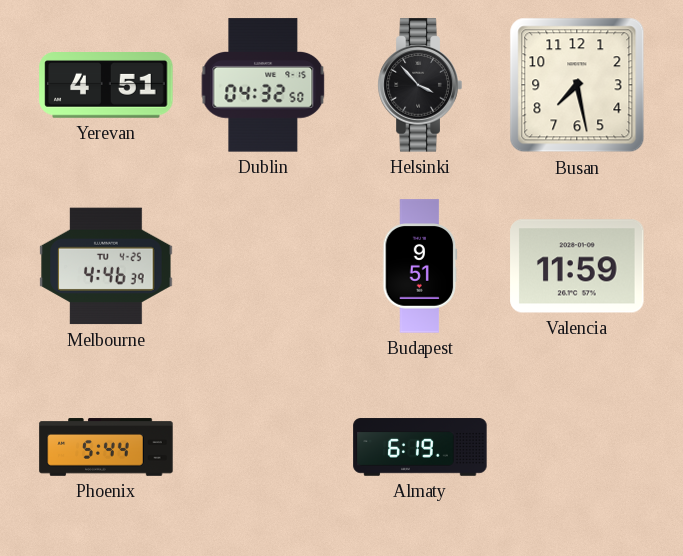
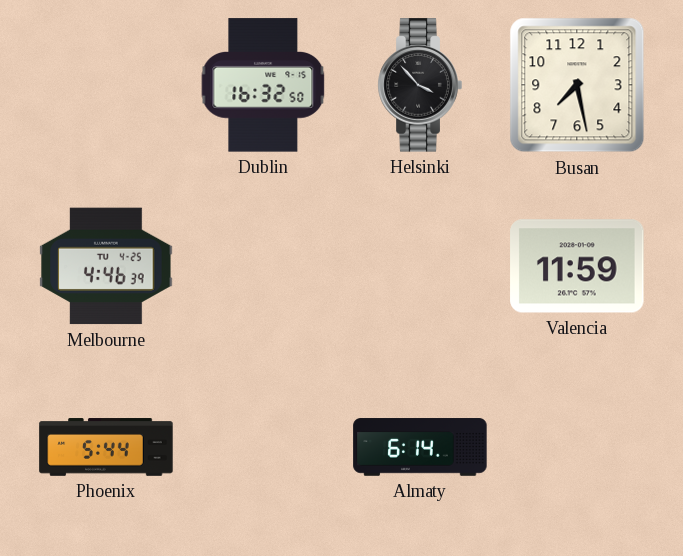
Yerevan: 4:51 -> none
Dublin: 04:32 -> 16:32
Budapest: 9:51 -> none
Almaty: 6:19 -> 6:14
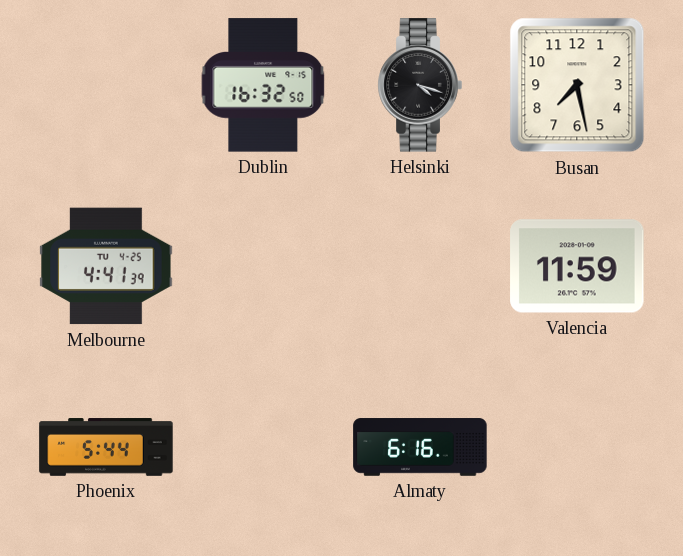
Helsinki: 3:53 -> 4:18
Melbourne: 4:46 -> 4:41
Almaty: 6:14 -> 6:16
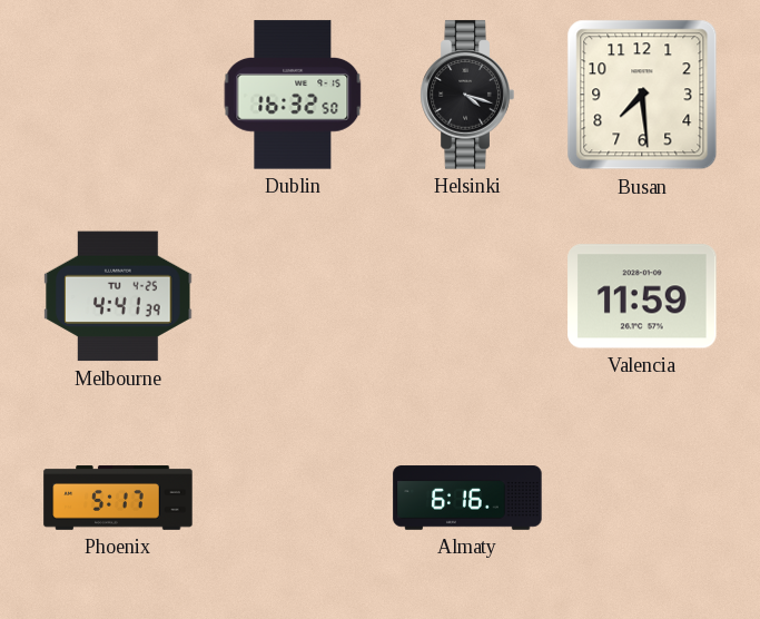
Busan: 7:28 -> 7:29
Phoenix: 5:44 -> 5:17
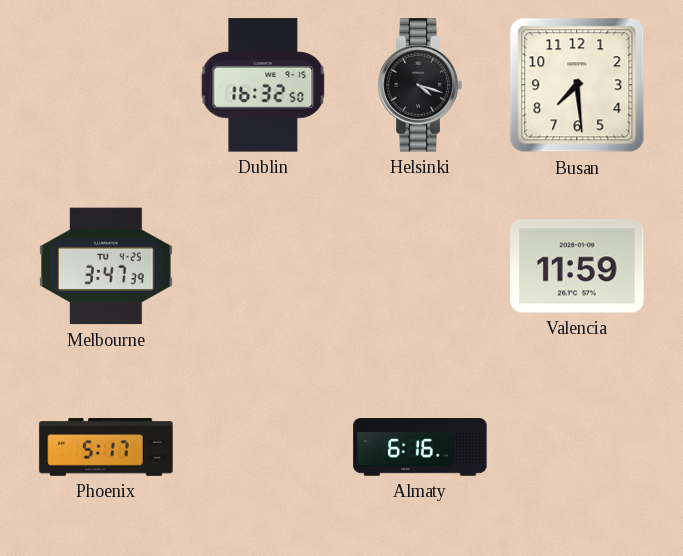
Melbourne: 4:41 -> 3:47
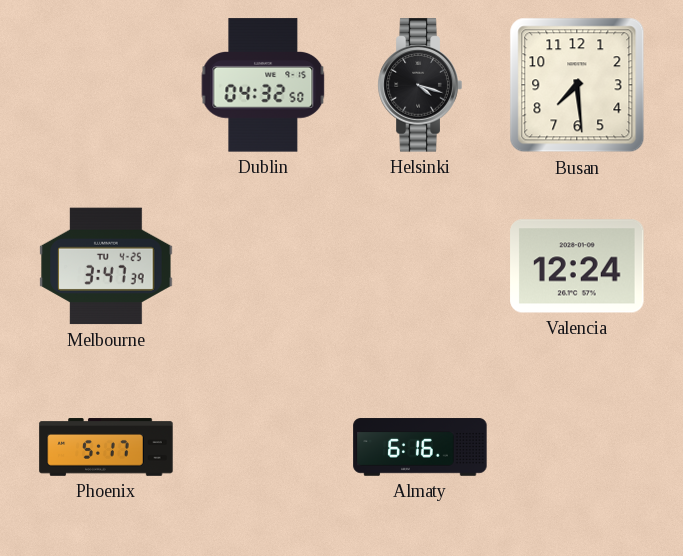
Dublin: 16:32 -> 04:32
Valencia: 11:59 -> 12:24
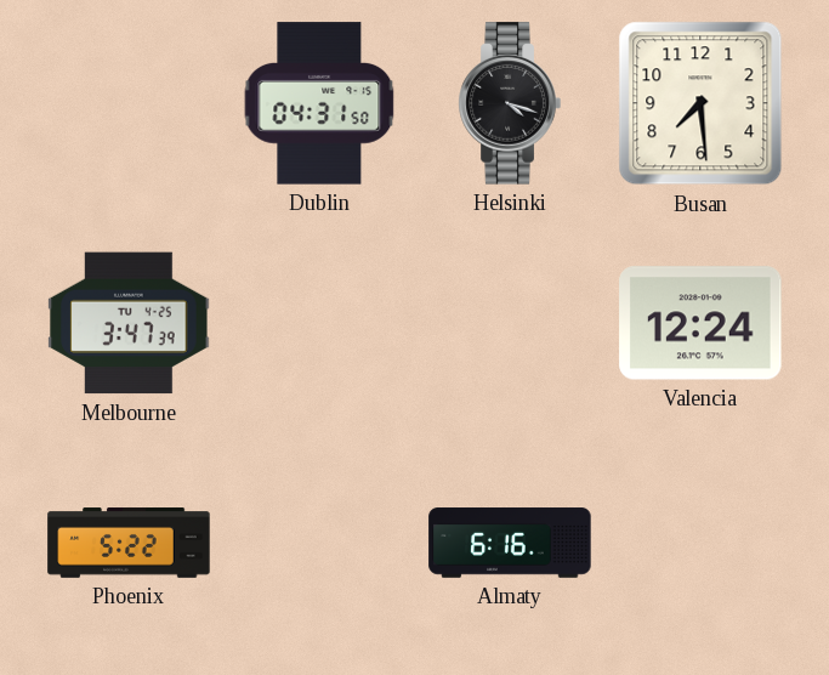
Dublin: 04:32 -> 04:31
Phoenix: 5:17 -> 5:22
